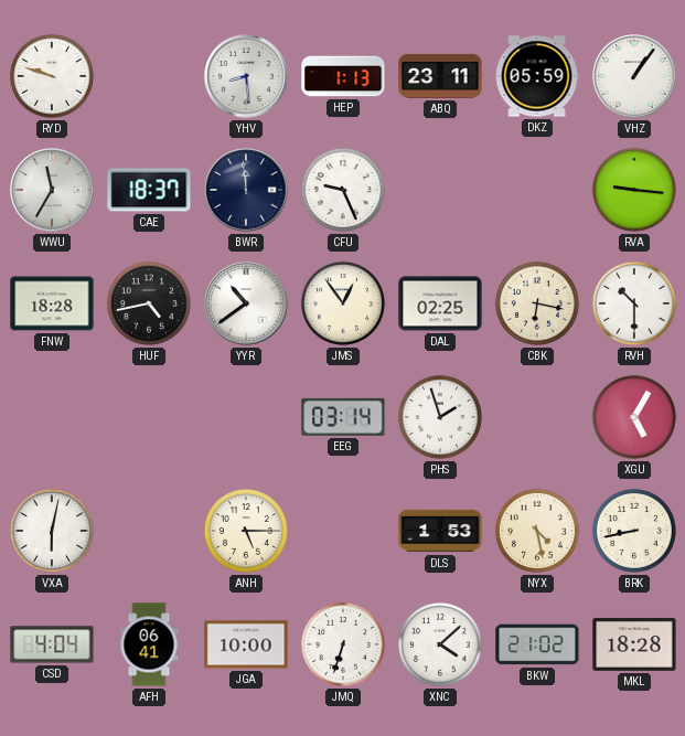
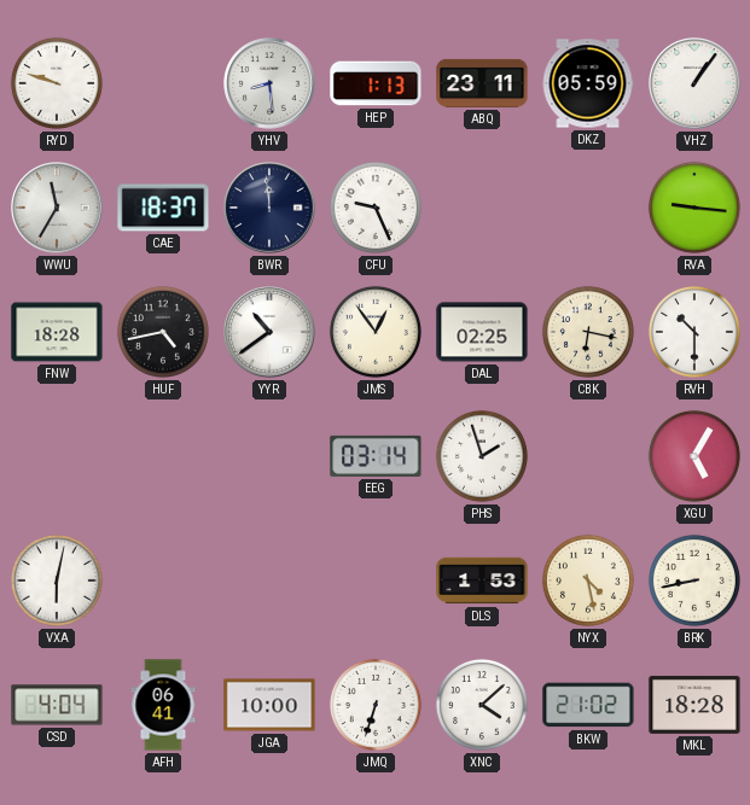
ANH: 5:15 -> none
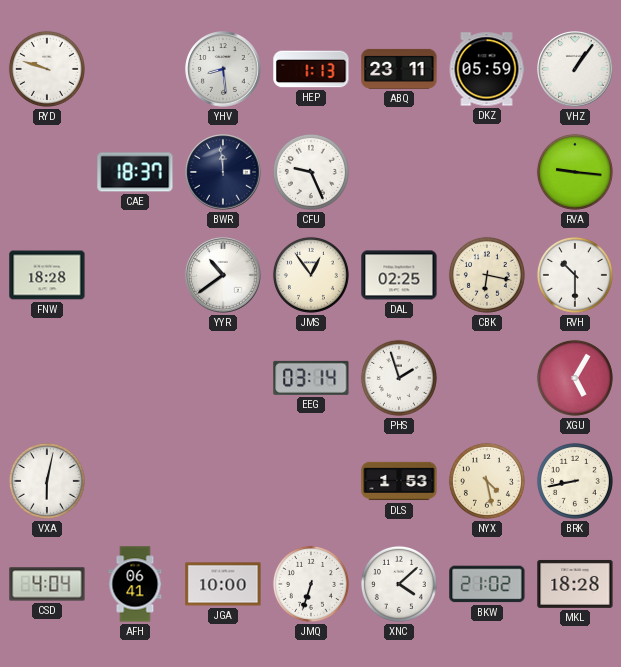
WWU: 11:35 -> none
HUF: 4:43 -> none
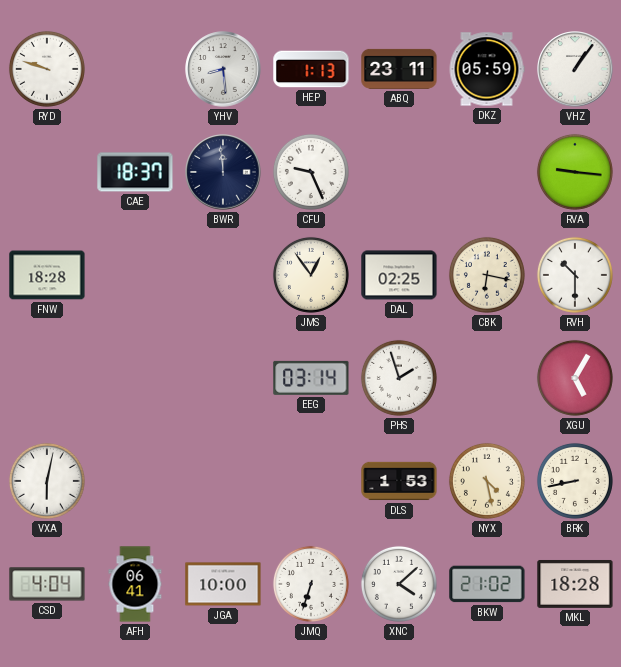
YYR: 10:39 -> none
